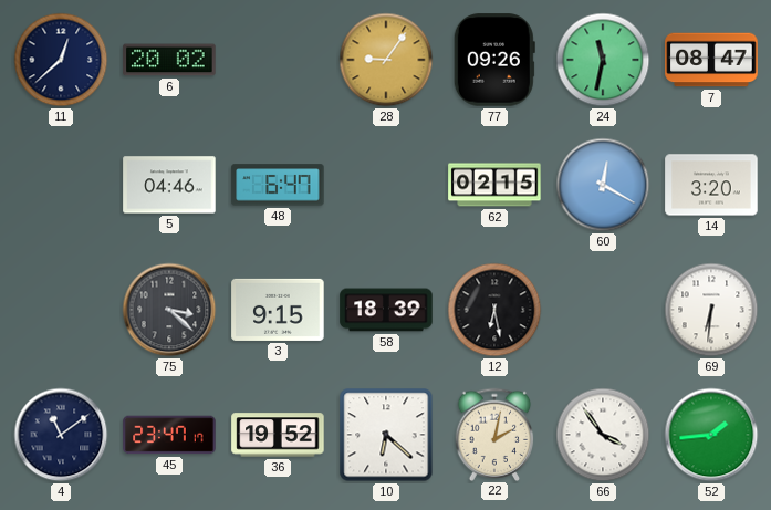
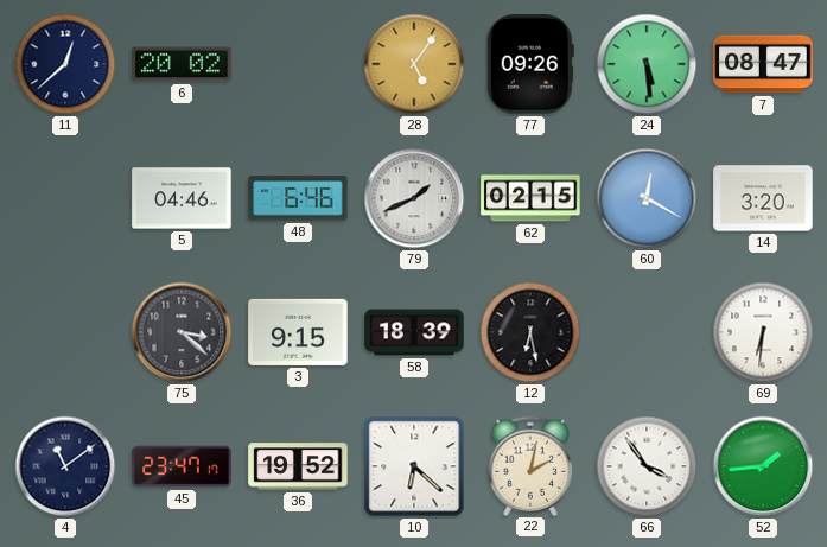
28: 9:06 -> 5:06
24: 11:32 -> 5:29
48: 6:47 -> 6:46
79: none -> 1:41
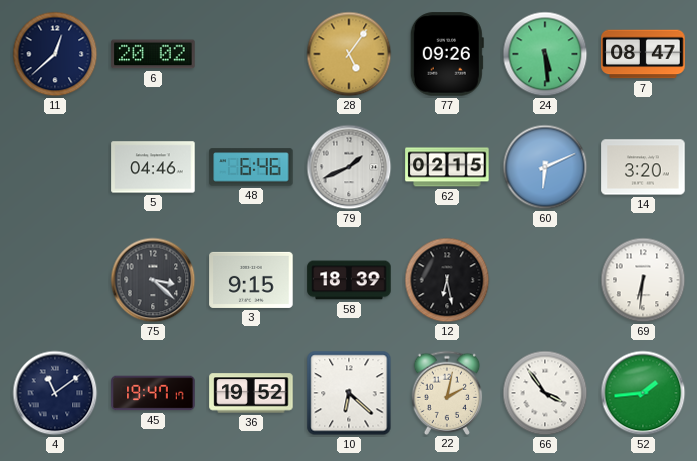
60: 12:20 -> 6:11
45: 23:47 -> 19:47
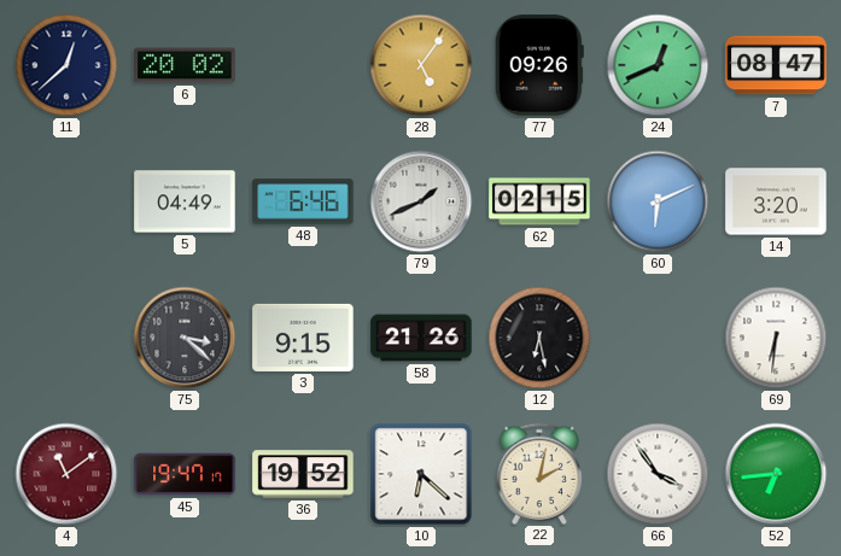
24: 5:29 -> 12:41
5: 04:46 -> 04:49
58: 18:39 -> 21:26
4 dial: navy -> burgundy
52: 1:44 -> 6:44
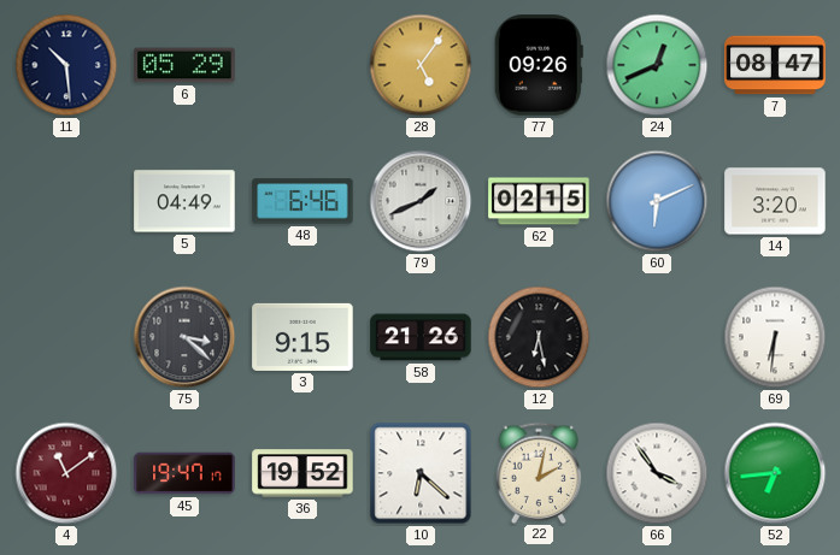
11: 12:38 -> 10:29
6: 20:02 -> 05:29
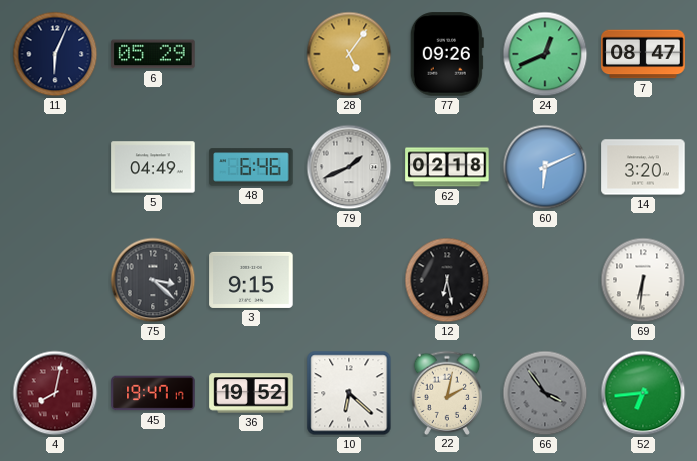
11: 10:29 -> 6:04
62: 02:15 -> 02:18
58: 21:26 -> none
4: 11:09 -> 8:02
66 dial: white -> grey
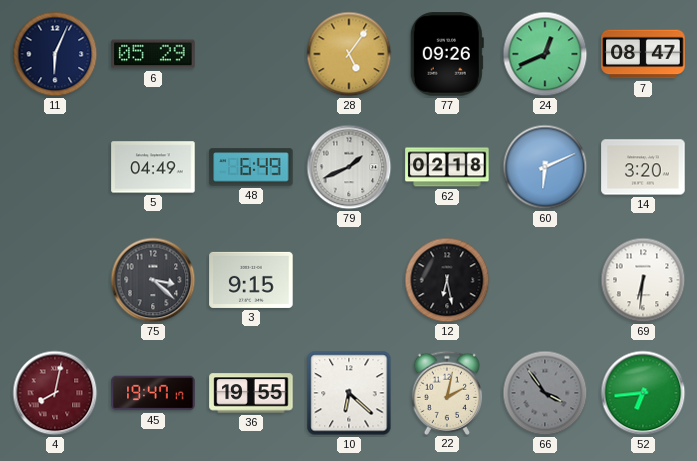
48: 6:46 -> 6:49
36: 19:52 -> 19:55
